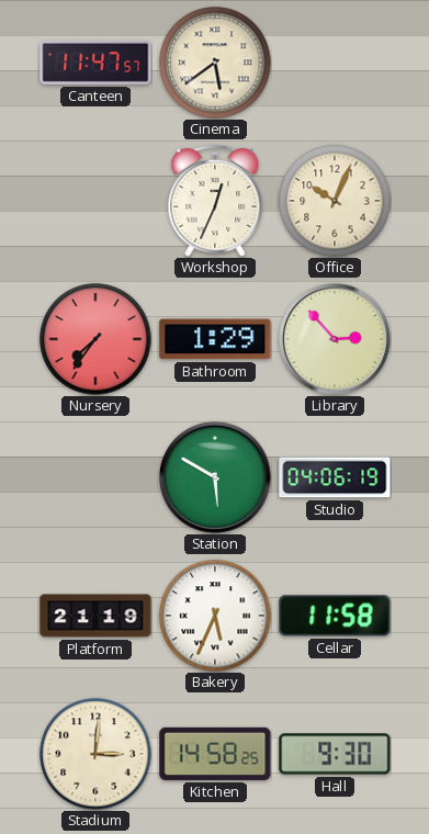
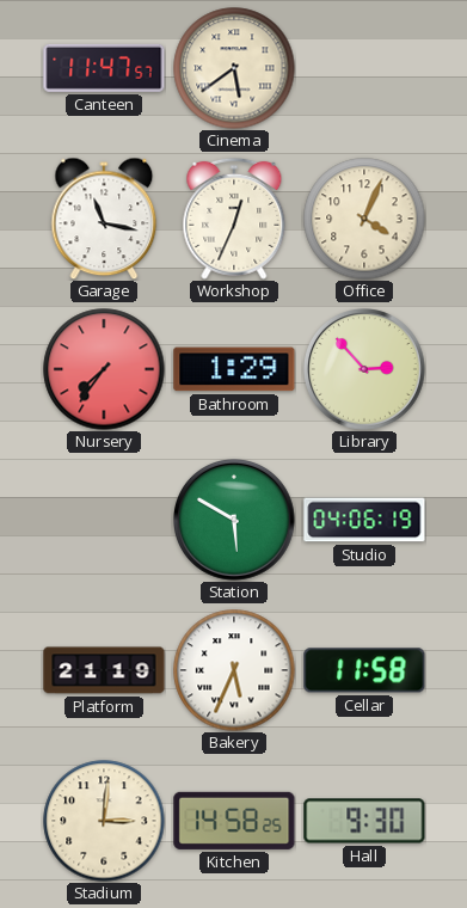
Garage: none -> 11:17
Office: 10:04 -> 4:04
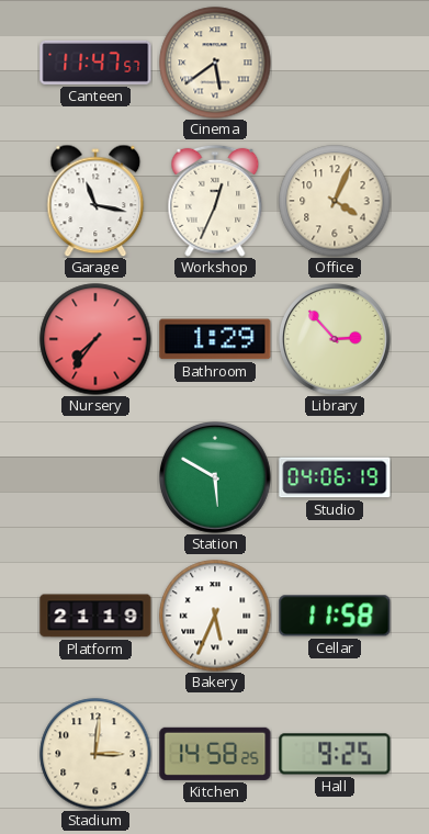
Hall: 9:30 -> 9:25
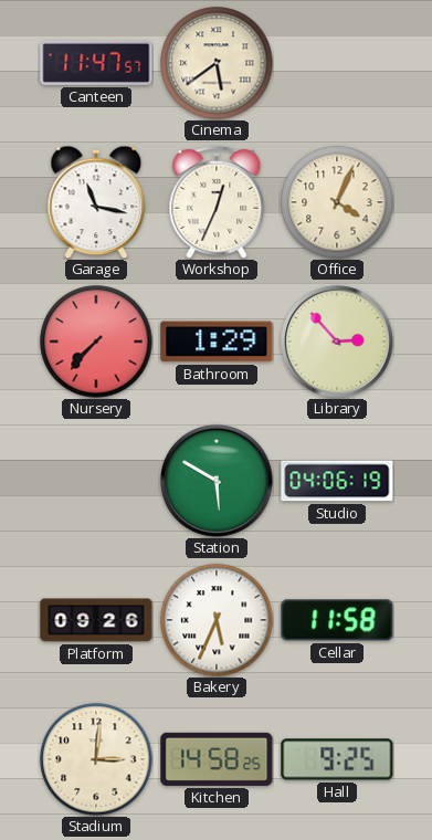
Nursery: 7:36 -> 7:37
Platform: 21:19 -> 09:26
